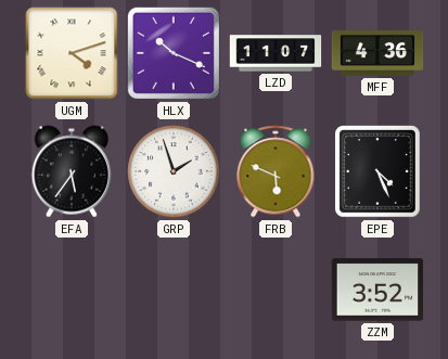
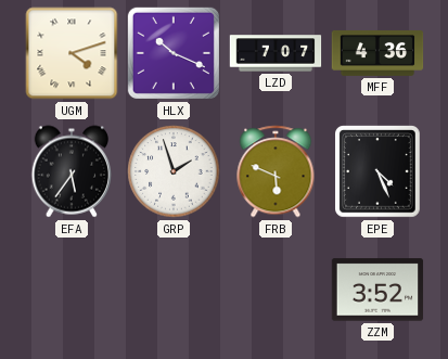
LZD: 11:07 -> 7:07
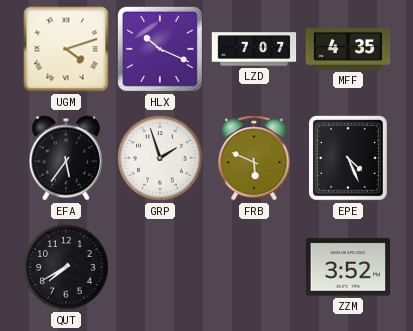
MFF: 4:36 -> 4:35
QUT: none -> 7:40
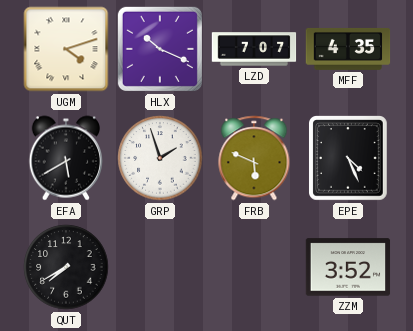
EFA: 5:36 -> 5:40
